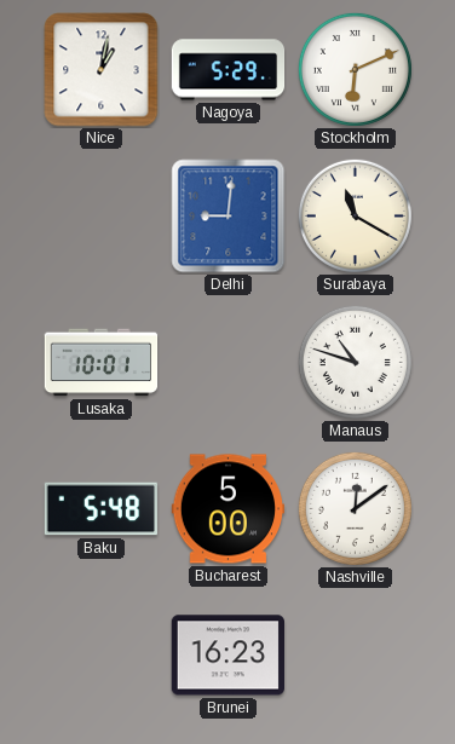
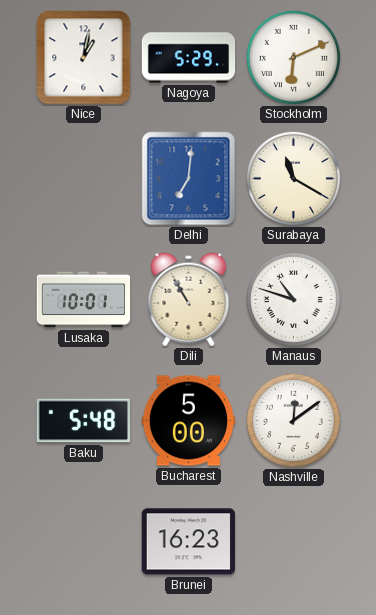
Delhi: 9:01 -> 7:01
Dili: none -> 10:55
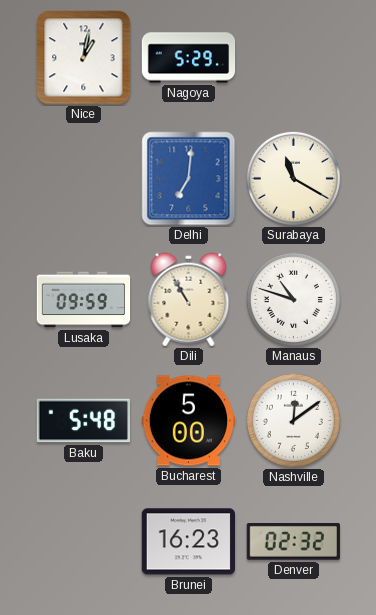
Stockholm: 6:11 -> none
Lusaka: 10:01 -> 09:59
Denver: none -> 02:32
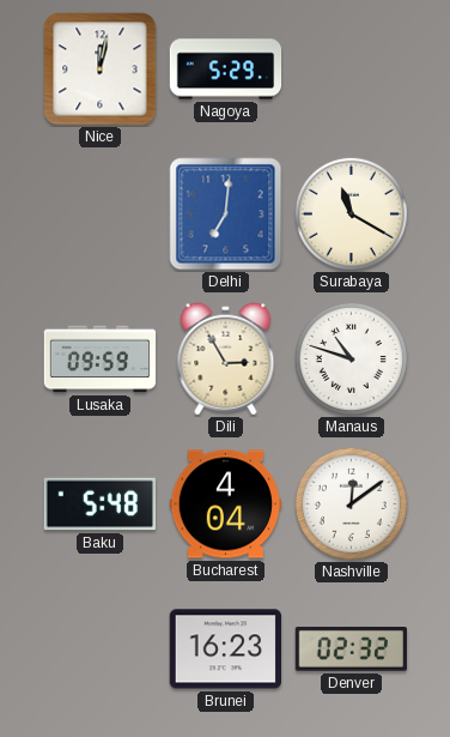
Nice: 1:02 -> 12:02
Dili: 10:55 -> 2:55
Bucharest: 5:00 -> 4:04
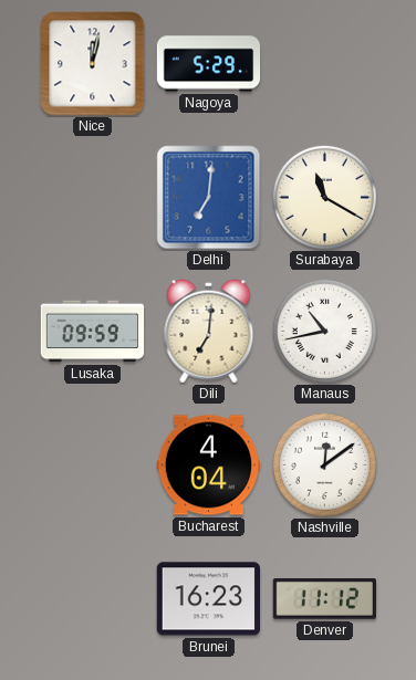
Dili: 2:55 -> 7:01
Manaus: 10:48 -> 10:43
Baku: 5:48 -> none
Denver: 02:32 -> 11:12
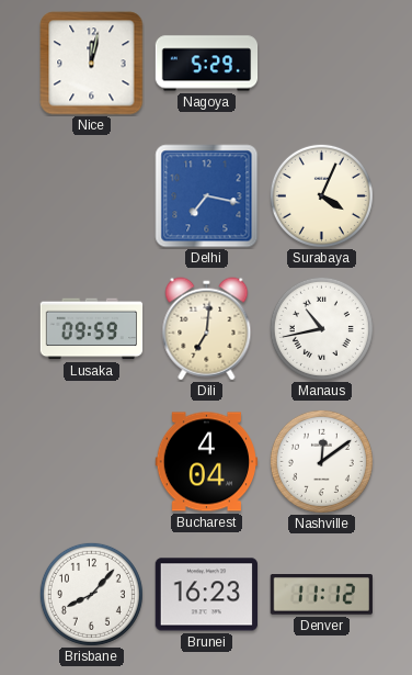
Delhi: 7:01 -> 7:17
Surabaya: 11:20 -> 4:04
Brisbane: none -> 8:07
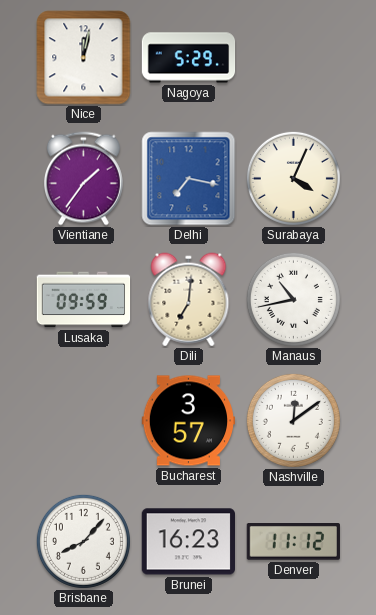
Vientiane: none -> 1:36
Bucharest: 4:04 -> 3:57
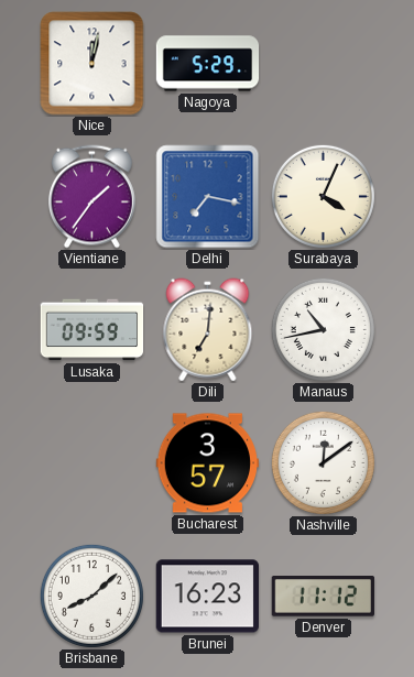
Brisbane: 8:07 -> 8:08
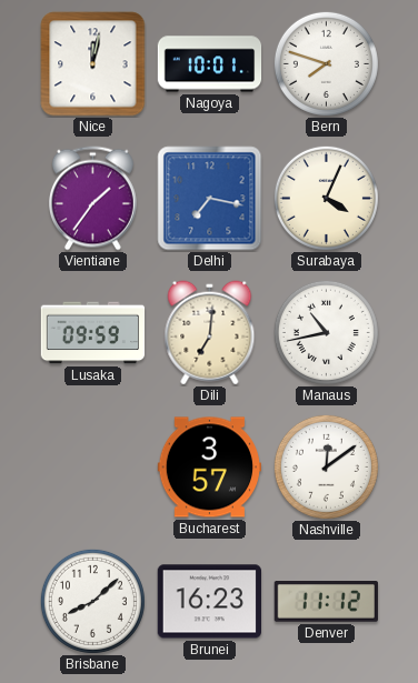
Nagoya: 5:29 -> 10:01
Bern: none -> 7:48
